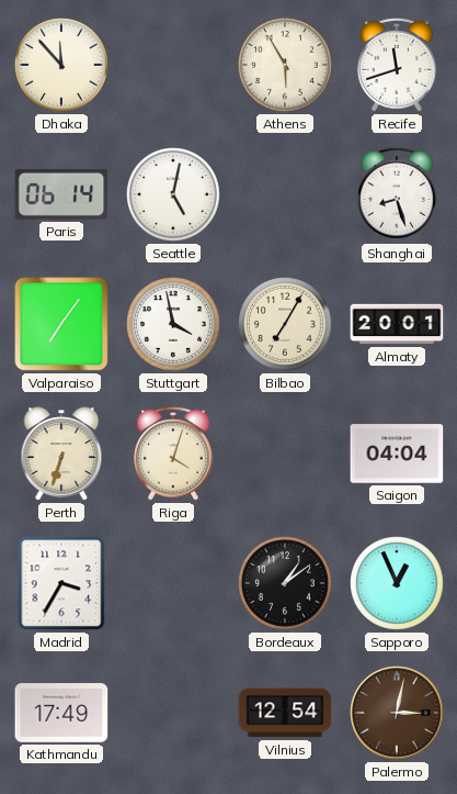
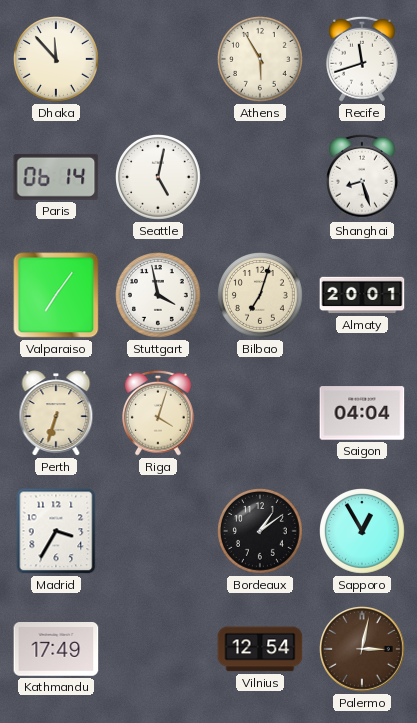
Bilbao: 7:05 -> 7:03
Sapporo: 12:56 -> 12:55
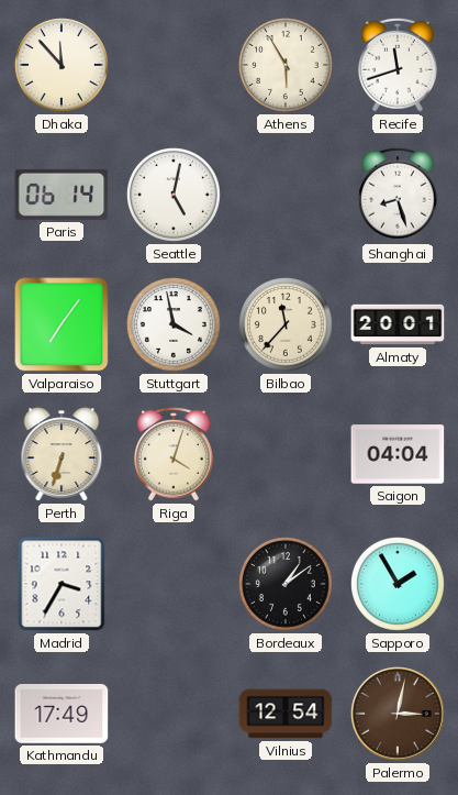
Bilbao: 7:03 -> 11:37
Sapporo: 12:55 -> 1:55
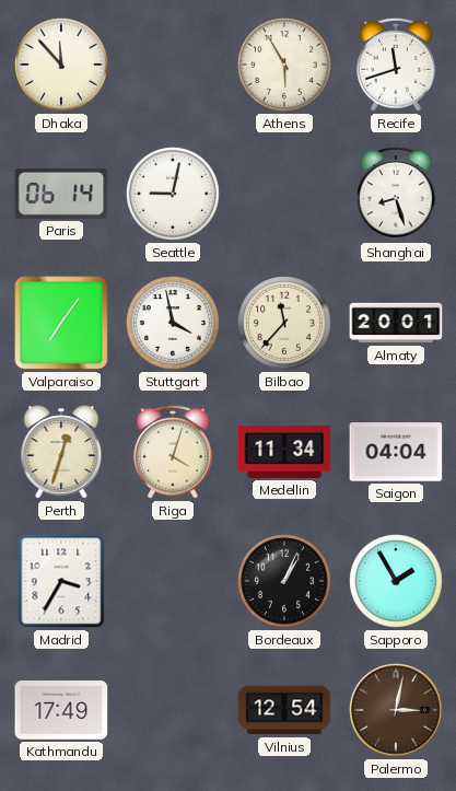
Seattle: 5:02 -> 9:02
Perth: 6:33 -> 12:33
Medellin: none -> 11:34
Bordeaux: 1:09 -> 1:04
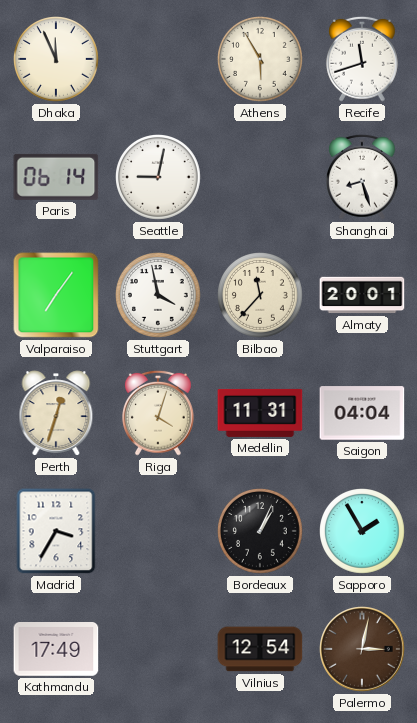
Dhaka: 11:53 -> 11:56
Medellin: 11:34 -> 11:31
